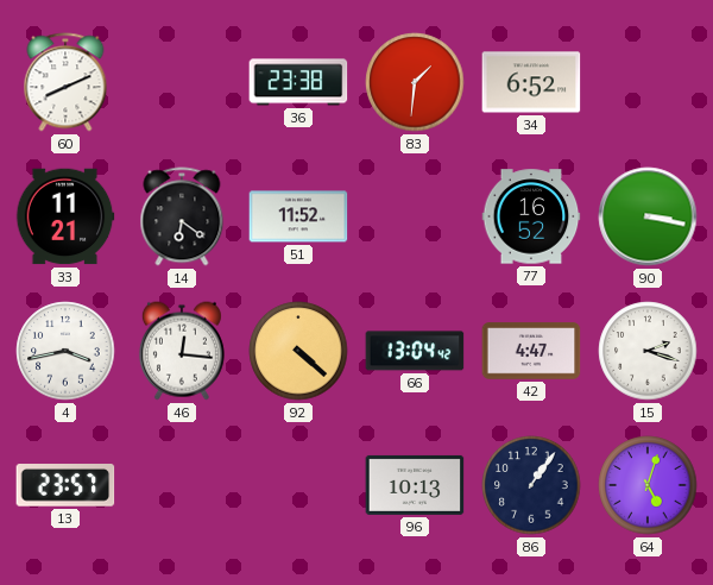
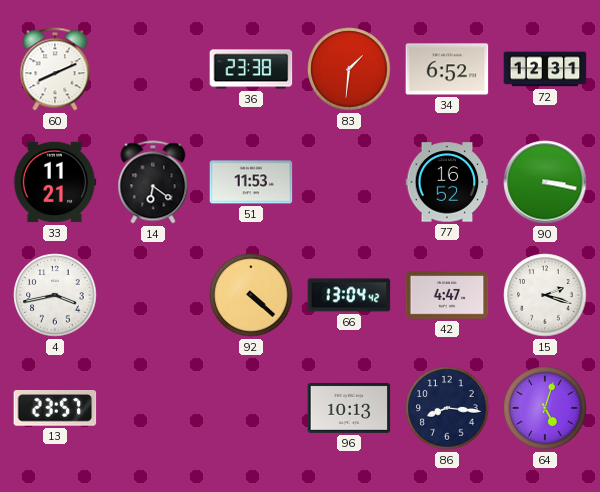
72: none -> 12:31
51: 11:52 -> 11:53
46: 12:16 -> none
86: 1:06 -> 8:16
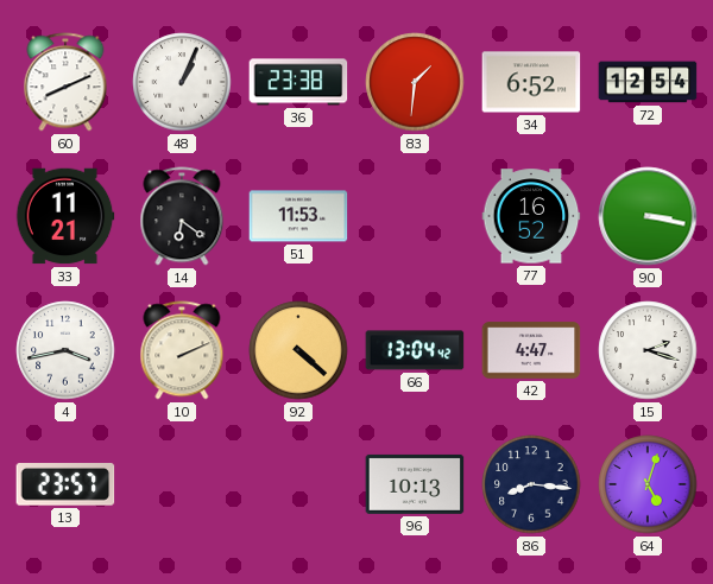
48: none -> 1:04
72: 12:31 -> 12:54
10: none -> 2:11
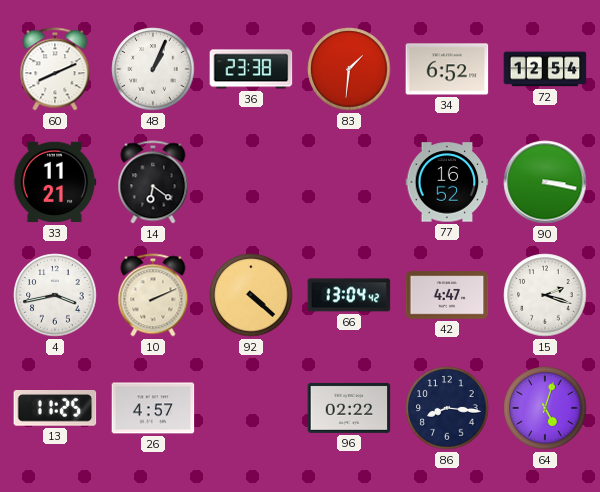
51: 11:53 -> none
13: 23:57 -> 11:25
26: none -> 4:57
96: 10:13 -> 02:22
